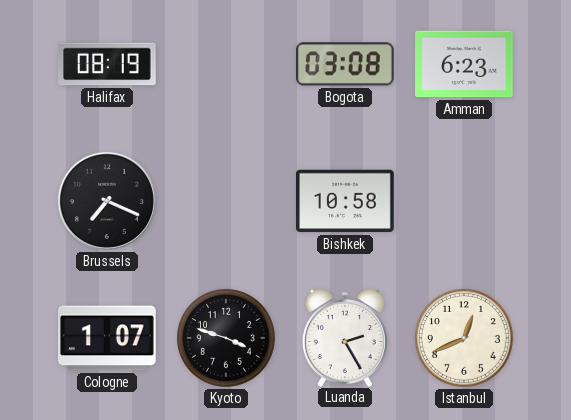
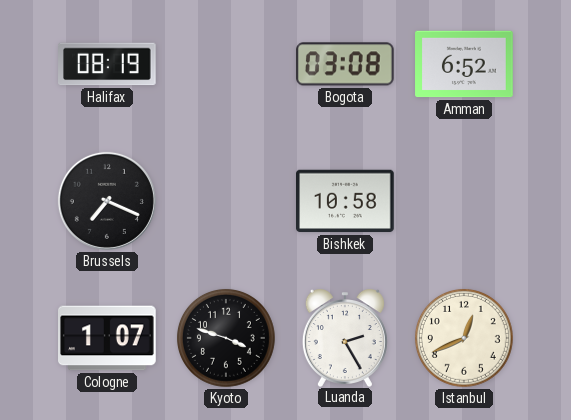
Amman: 6:23 -> 6:52
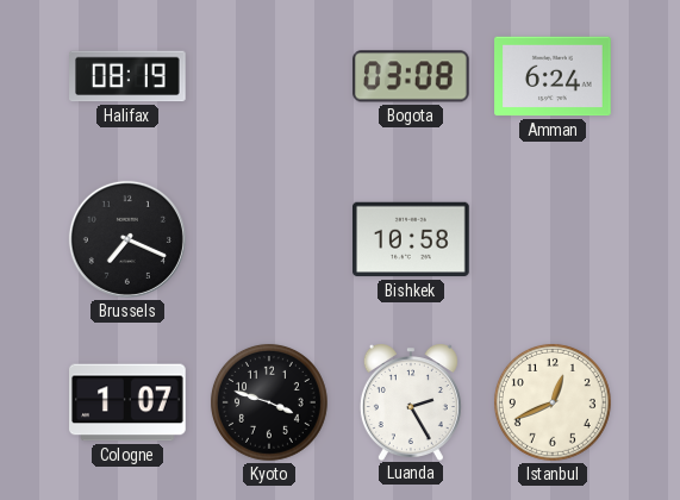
Amman: 6:52 -> 6:24
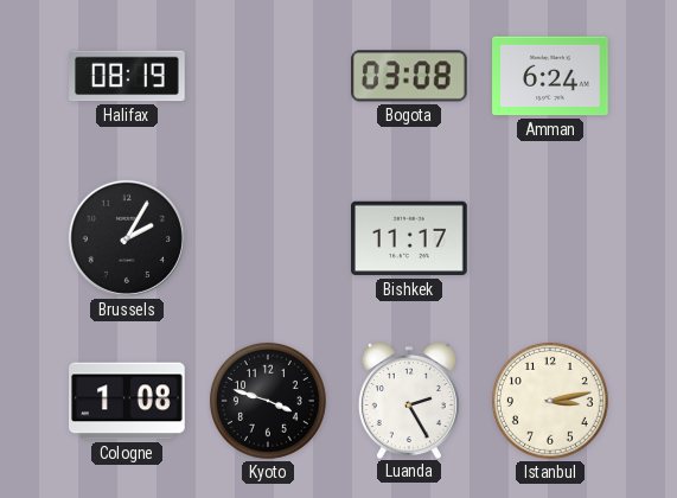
Brussels: 7:19 -> 2:05
Bishkek: 10:58 -> 11:17
Cologne: 1:07 -> 1:08
Istanbul: 12:41 -> 3:13
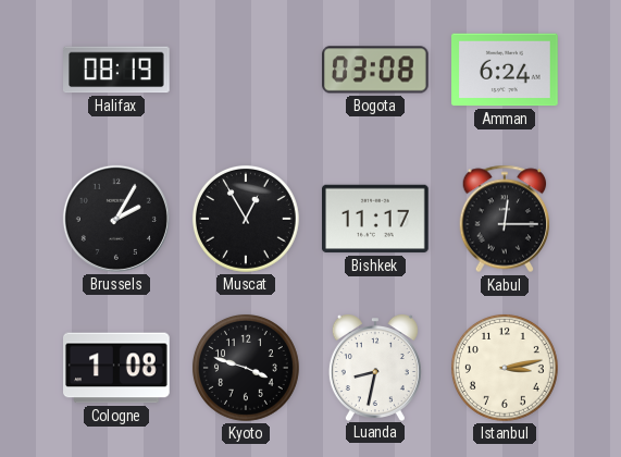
Muscat: none -> 12:55
Kabul: none -> 12:15
Luanda: 2:25 -> 8:32
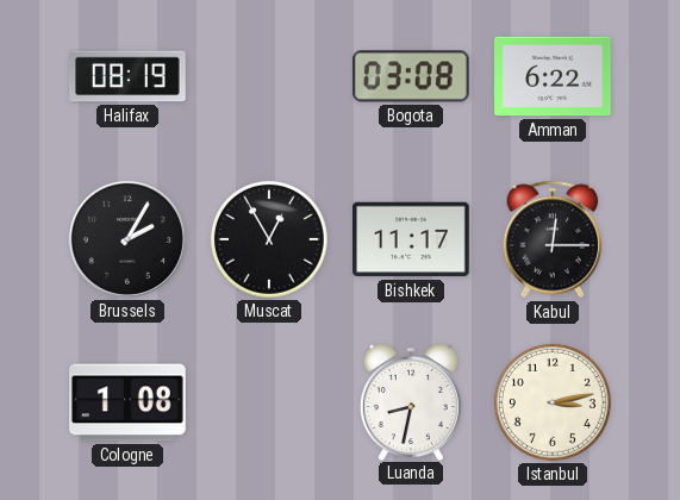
Amman: 6:24 -> 6:22
Kyoto: 3:48 -> none
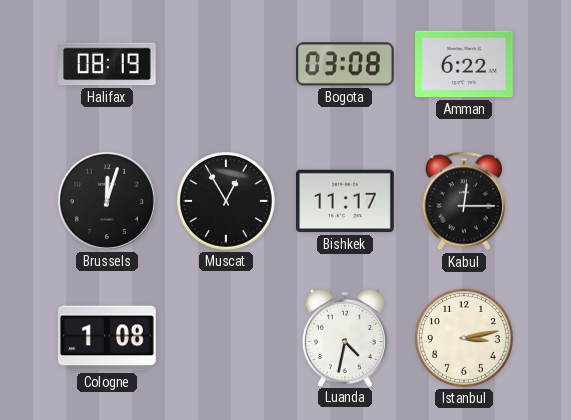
Brussels: 2:05 -> 12:03
Luanda: 8:32 -> 4:32
